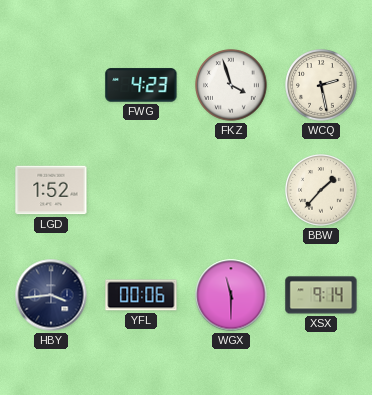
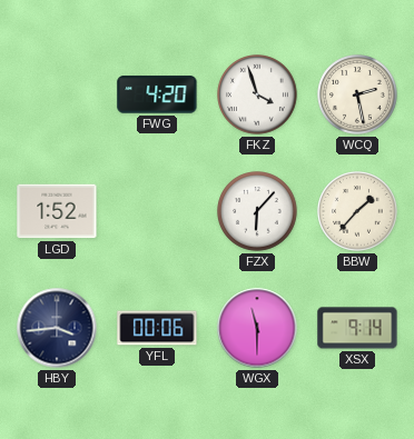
FWG: 4:23 -> 4:20
FZX: none -> 6:07
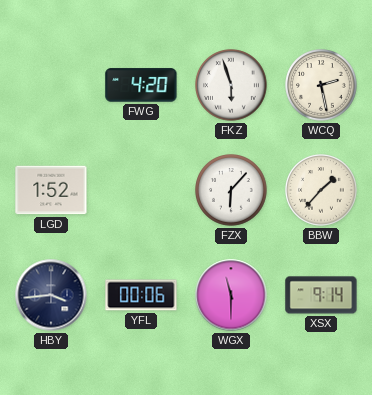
FKZ: 3:57 -> 5:57
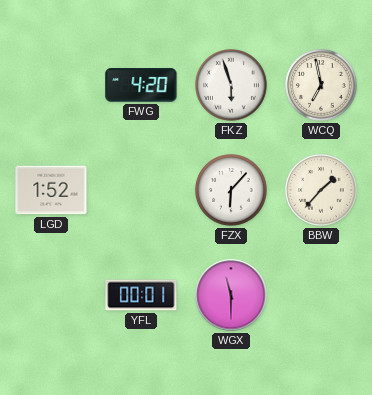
WCQ: 2:28 -> 6:58
HBY: 3:44 -> none
YFL: 00:06 -> 00:01
XSX: 9:14 -> none
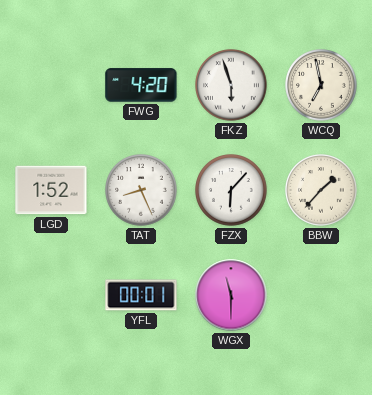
TAT: none -> 8:26
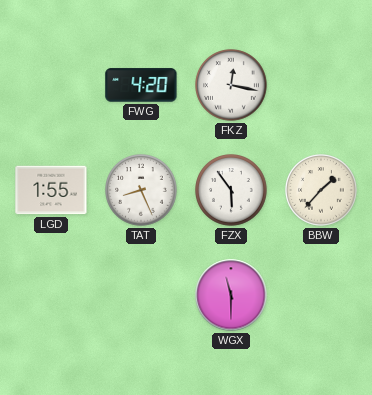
FKZ: 5:57 -> 12:17
WCQ: 6:58 -> none
LGD: 1:52 -> 1:55
FZX: 6:07 -> 5:54
YFL: 00:01 -> none
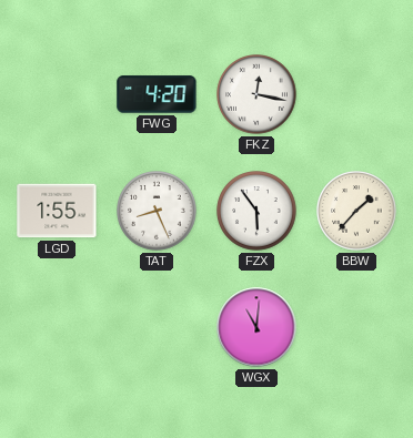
WGX: 11:30 -> 11:01
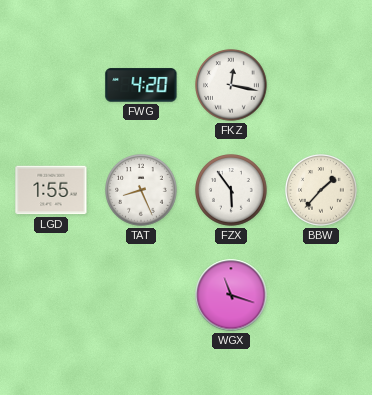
WGX: 11:01 -> 11:18
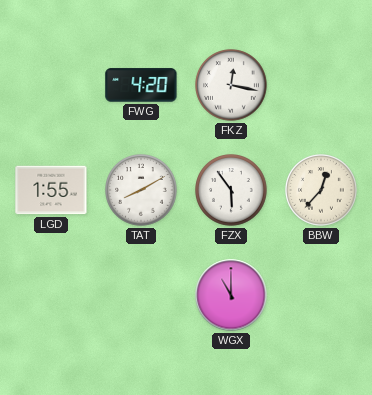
TAT: 8:26 -> 8:10
BBW: 1:37 -> 12:37
WGX: 11:18 -> 11:00
